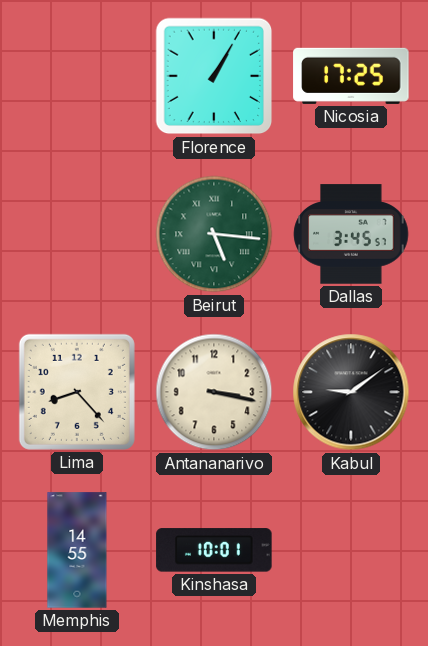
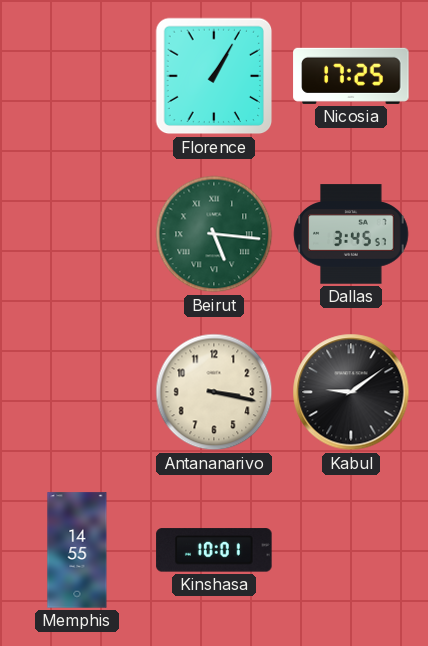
Lima: 8:23 -> none
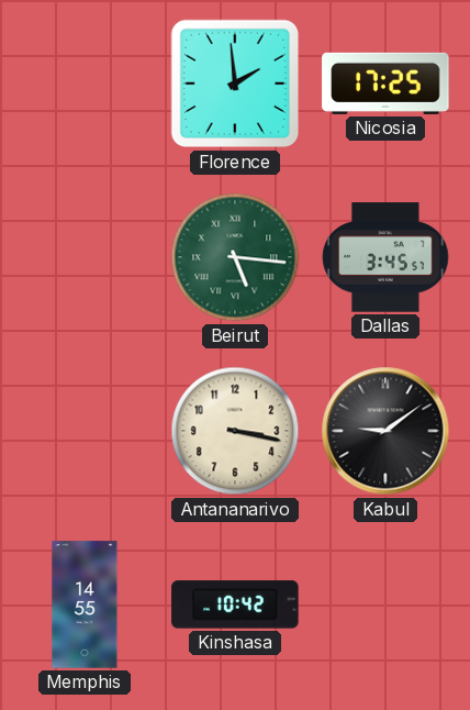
Florence: 1:05 -> 1:59
Kinshasa: 10:01 -> 10:42
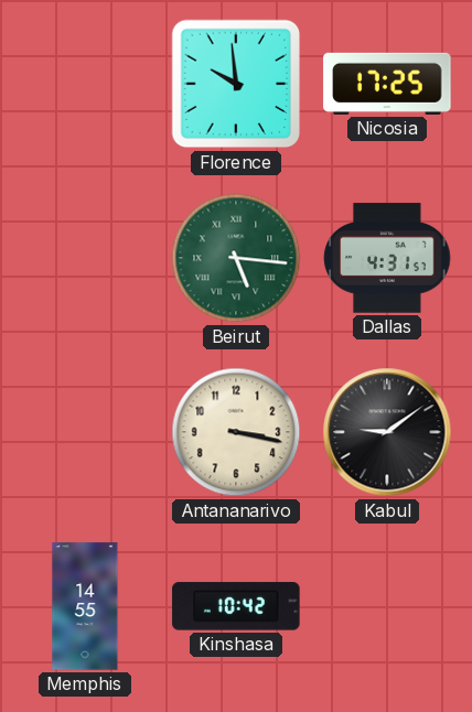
Florence: 1:59 -> 9:59
Dallas: 3:45 -> 4:31
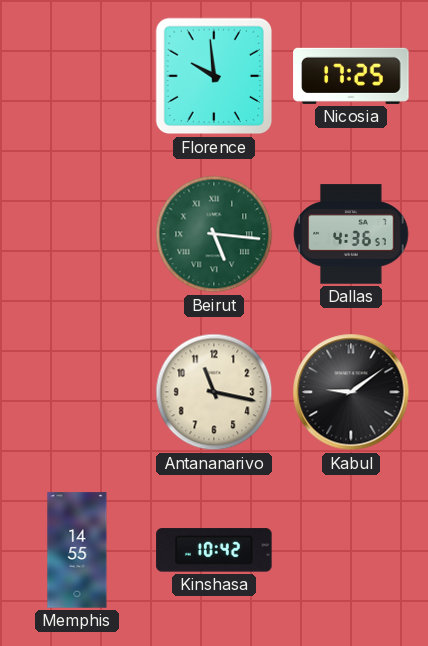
Dallas: 4:31 -> 4:36
Antananarivo: 3:17 -> 11:17
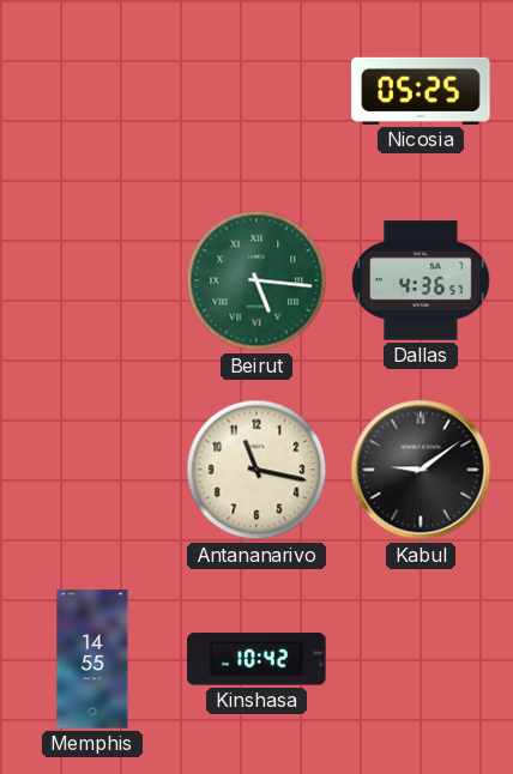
Florence: 9:59 -> none
Nicosia: 17:25 -> 05:25
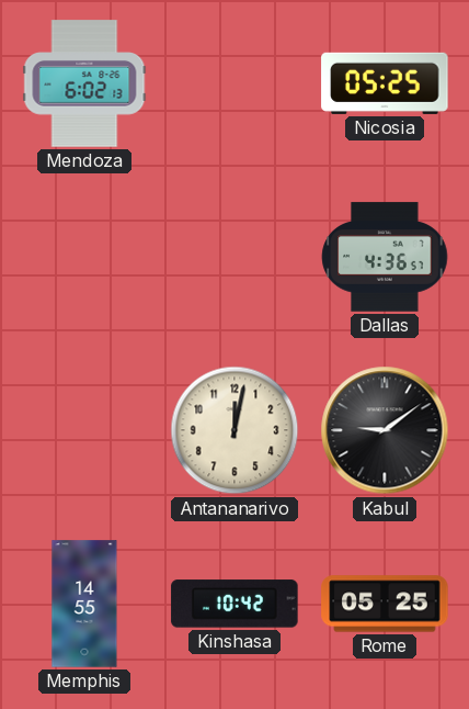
Mendoza: none -> 6:02
Beirut: 5:16 -> none
Antananarivo: 11:17 -> 12:02
Rome: none -> 05:25
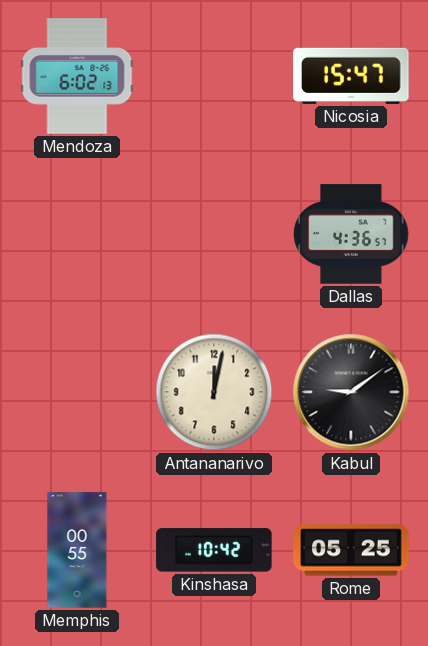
Nicosia: 05:25 -> 15:47
Memphis: 14:55 -> 00:55
